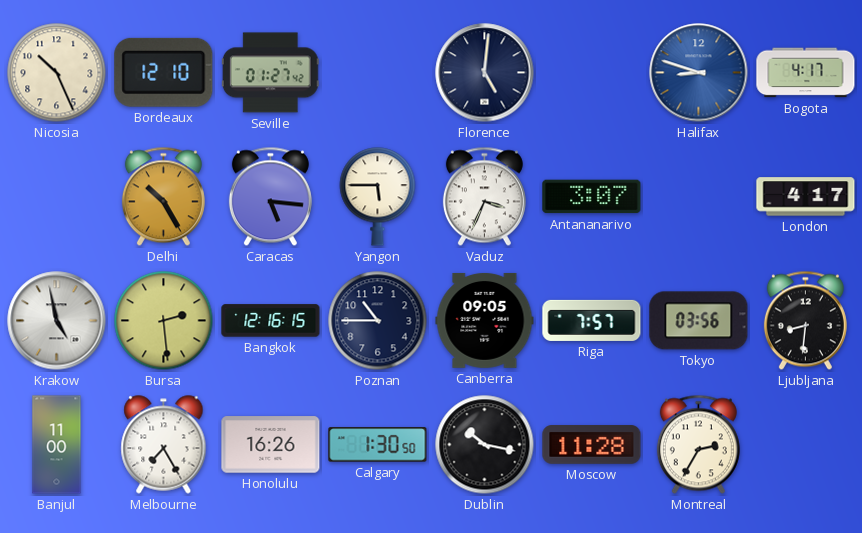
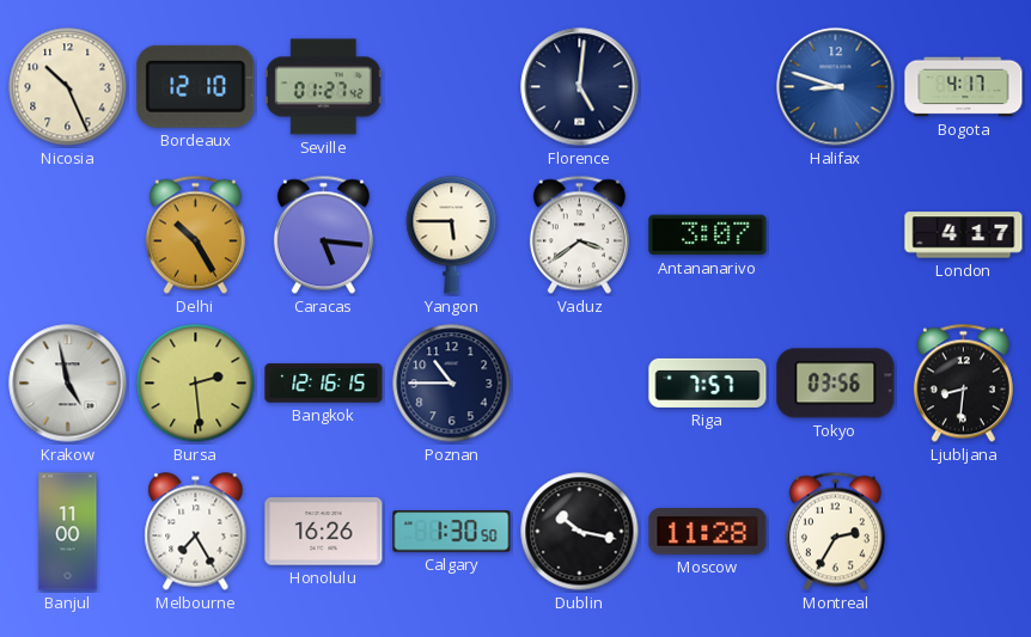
Vaduz: 3:34 -> 3:39
Canberra: 09:05 -> none
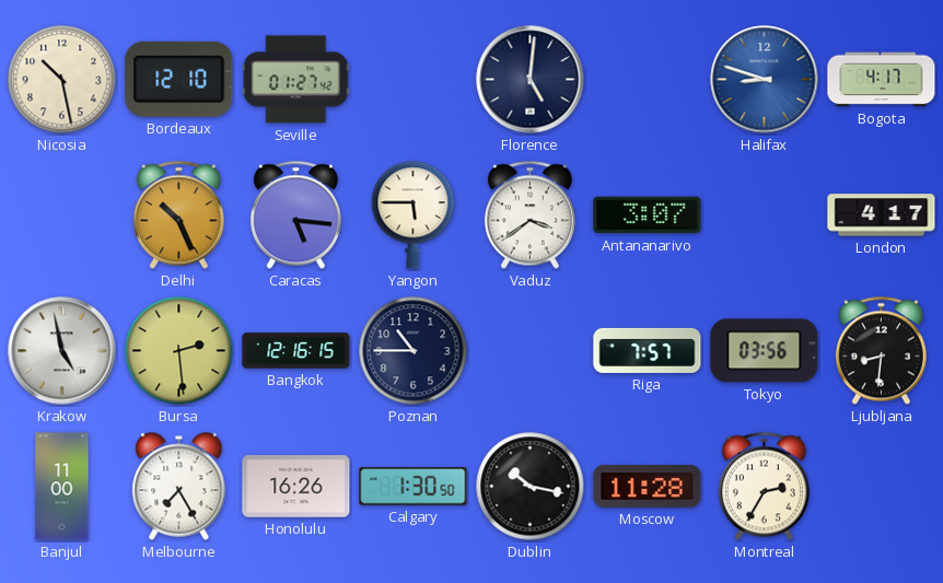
Nicosia: 10:26 -> 10:28
Delhi: 10:25 -> 10:26
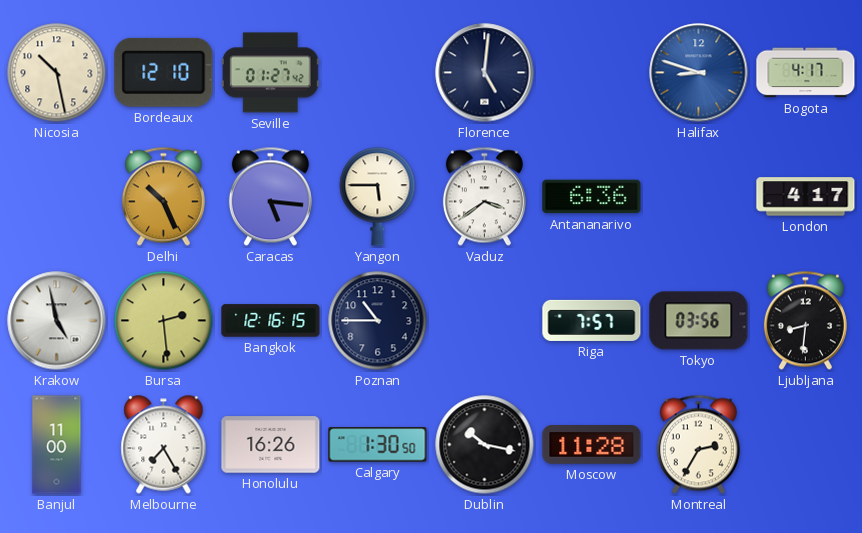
Antananarivo: 3:07 -> 6:36
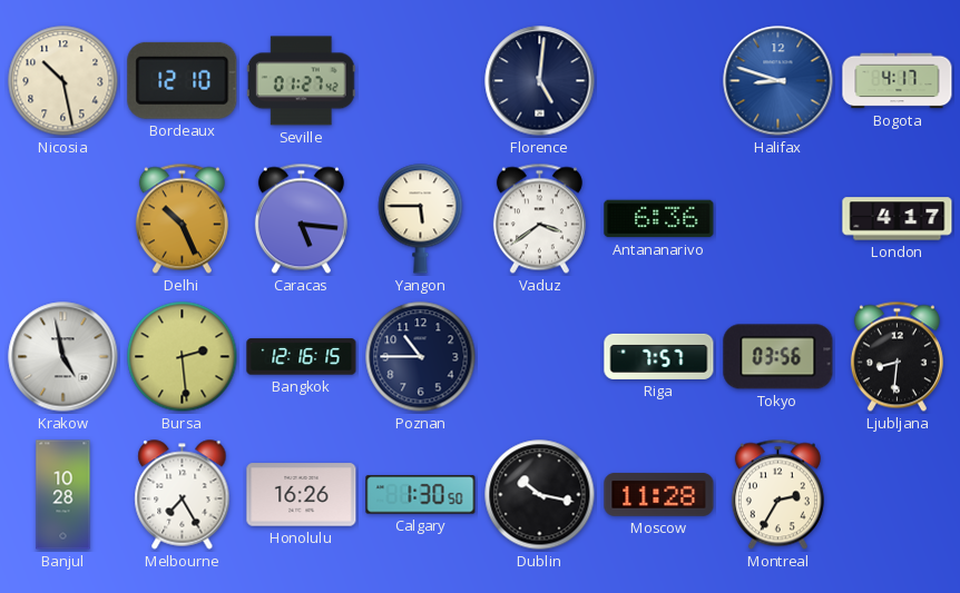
Banjul: 11:00 -> 10:28
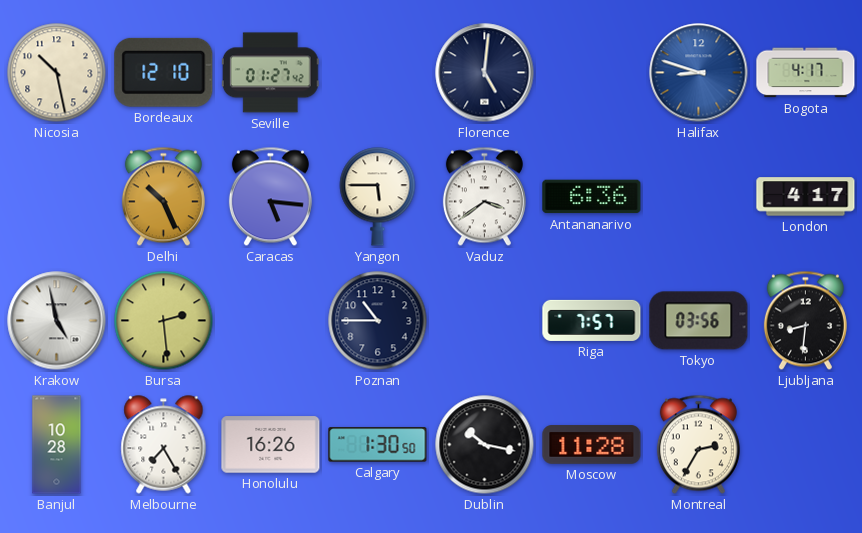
Bangkok: 12:16 -> none
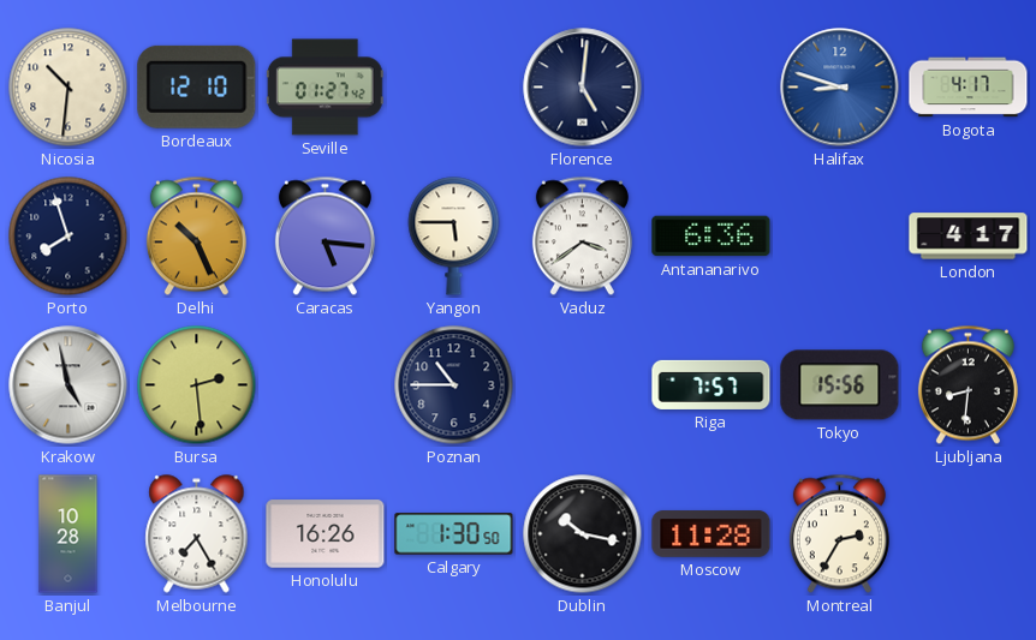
Nicosia: 10:28 -> 10:31
Porto: none -> 7:57
Tokyo: 03:56 -> 15:56
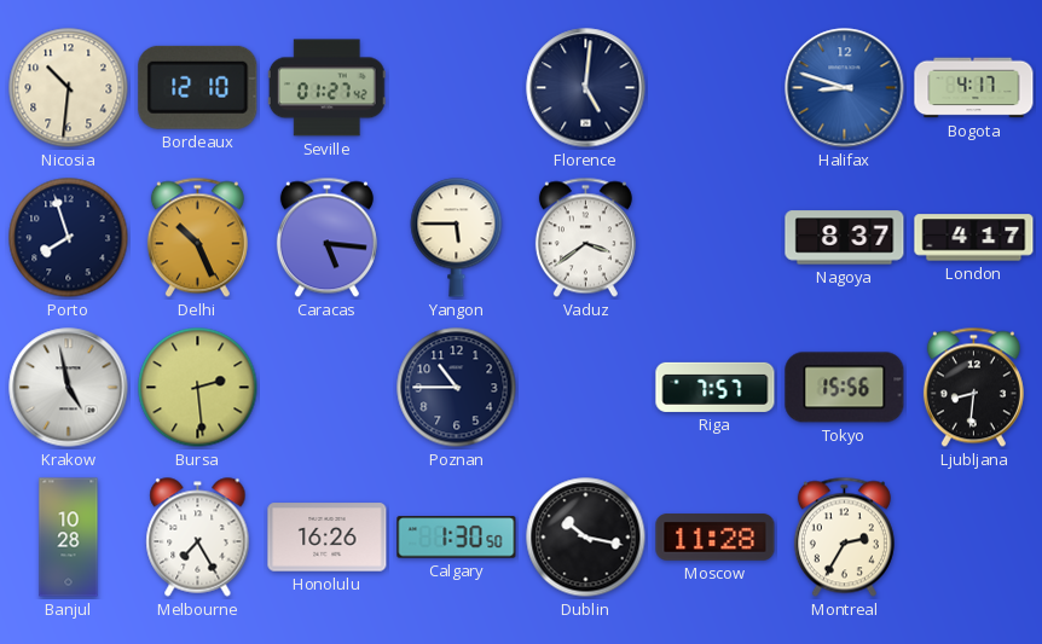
Antananarivo: 6:36 -> none
Nagoya: none -> 8:37
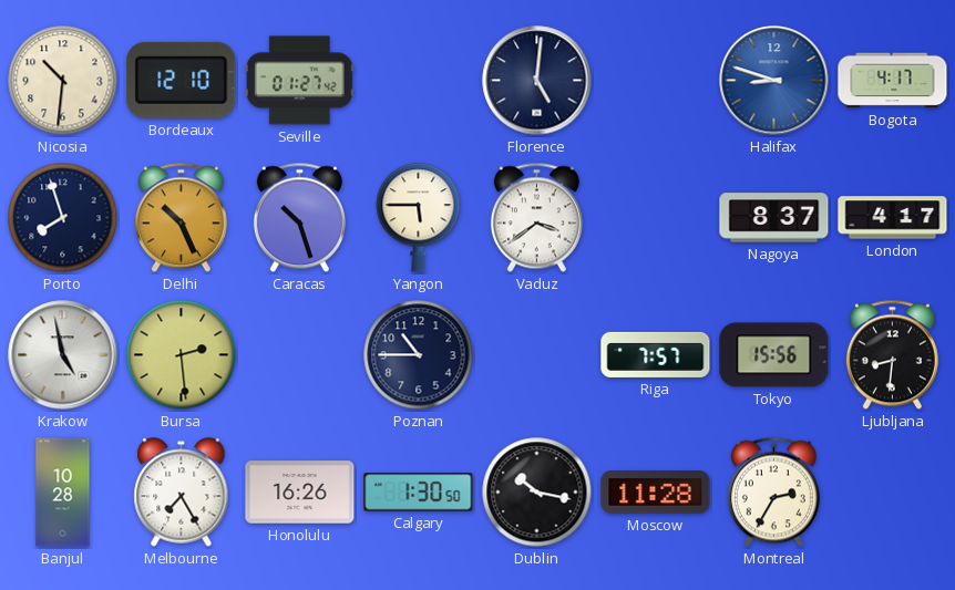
Caracas: 5:16 -> 10:27
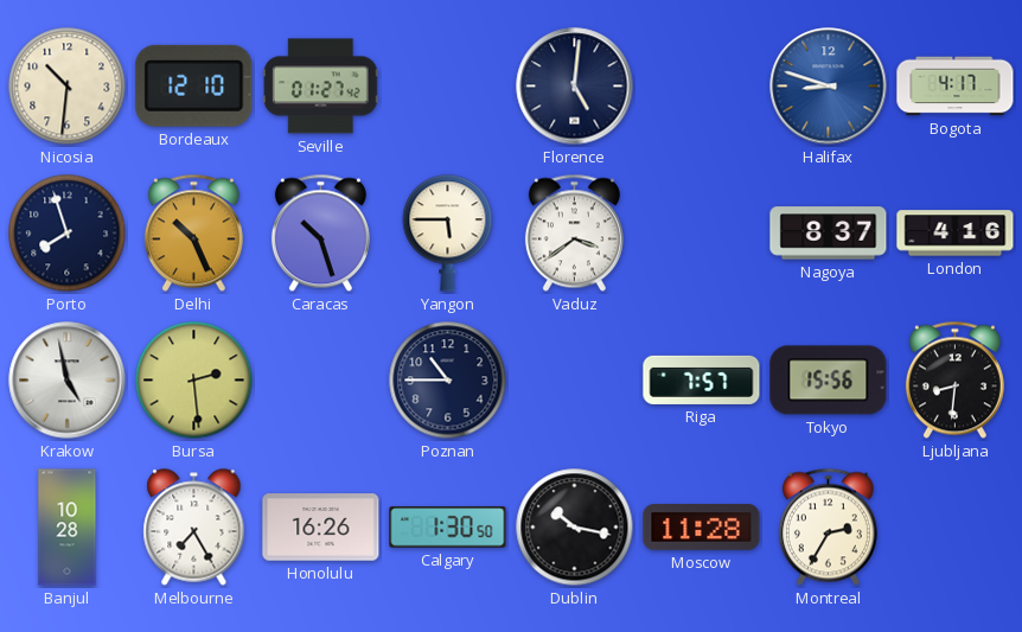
London: 4:17 -> 4:16
